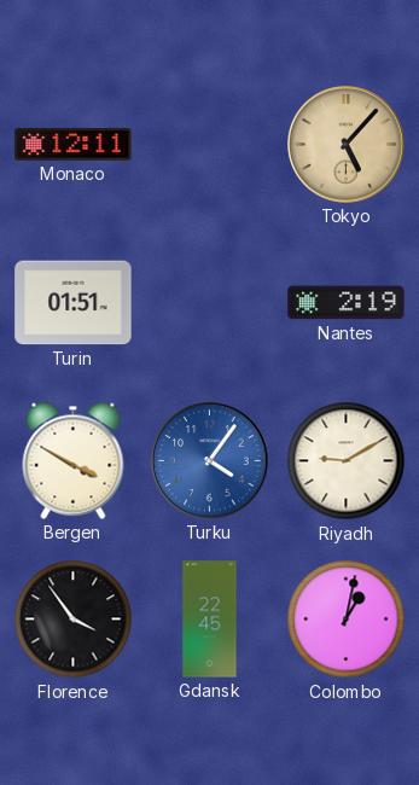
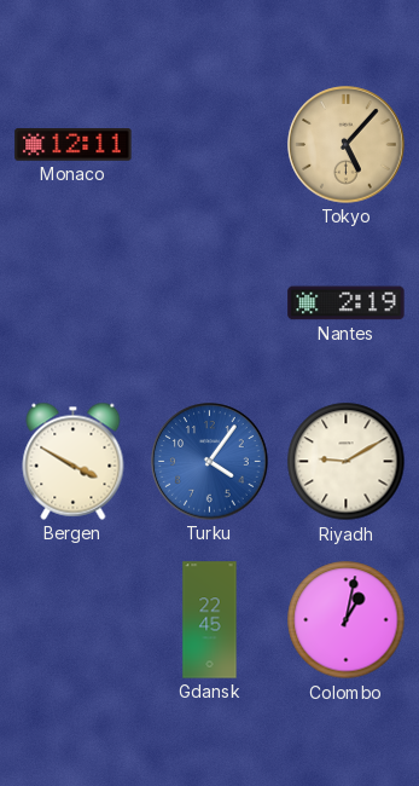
Turin: 01:51 -> none
Florence: 3:54 -> none
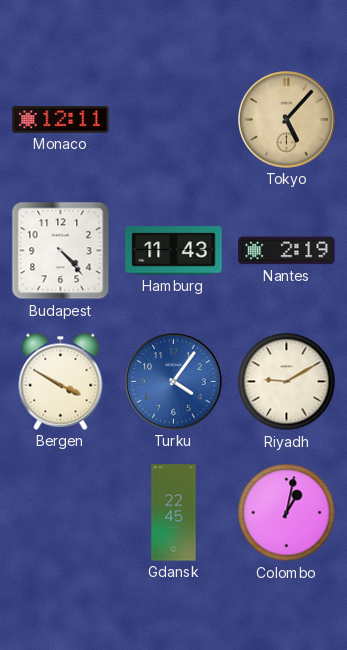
Budapest: none -> 4:23
Hamburg: none -> 11:43
